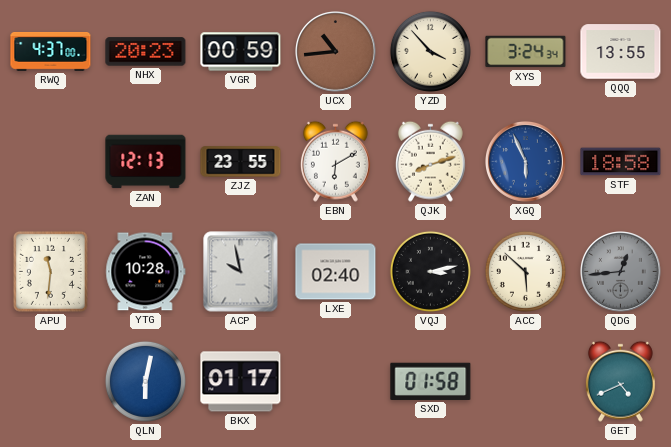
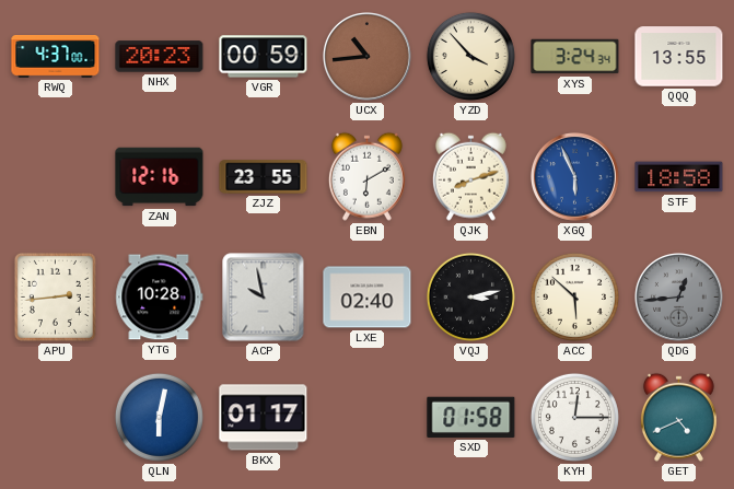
ZAN: 12:13 -> 12:16
APU: 11:31 -> 2:44
KYH: none -> 12:15
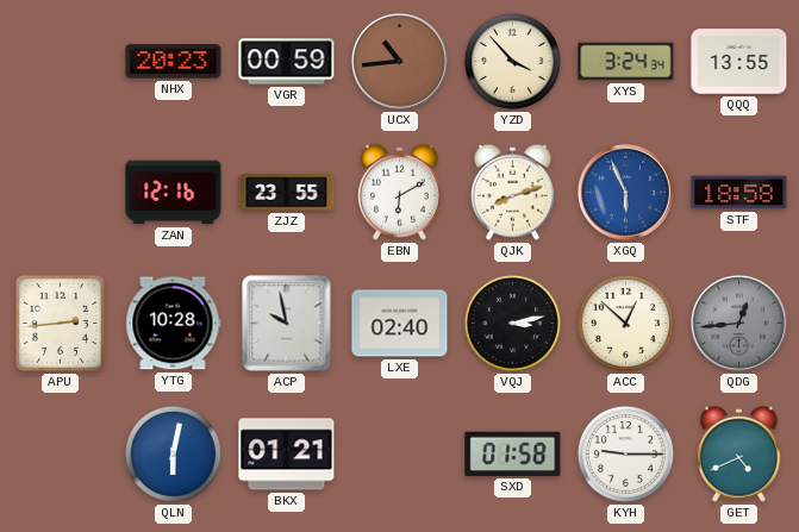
RWQ: 4:37 -> none
ACC: 5:52 -> 12:52
BKX: 01:17 -> 01:21
KYH: 12:15 -> 9:15
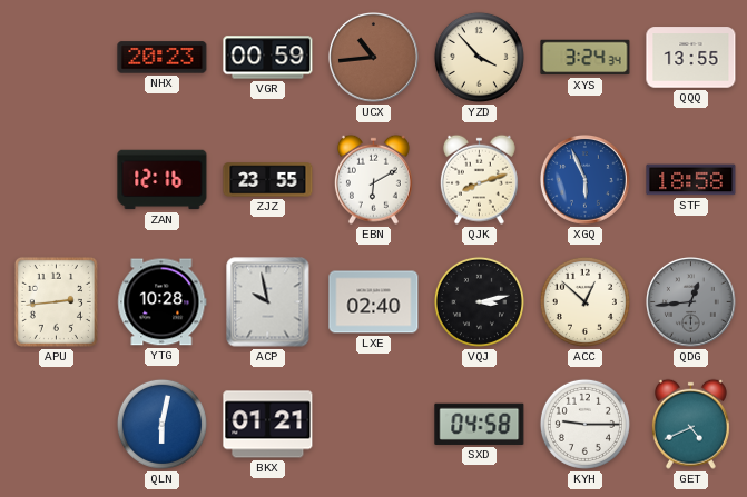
SXD: 01:58 -> 04:58
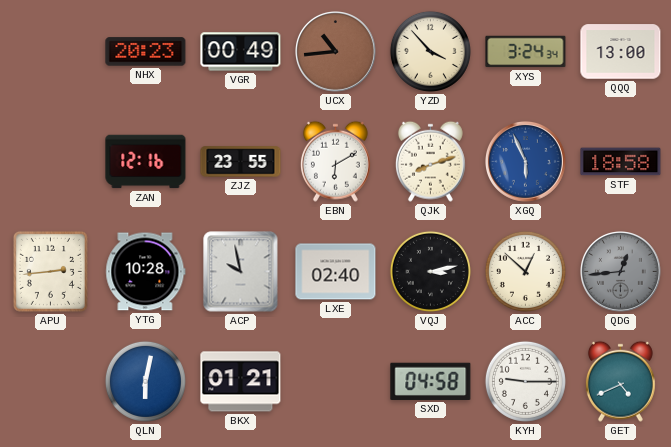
VGR: 00:59 -> 00:49
QQQ: 13:55 -> 13:00
